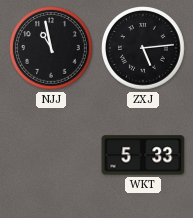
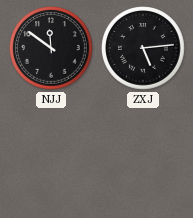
NJJ: 10:58 -> 11:51
WKT: 5:33 -> none
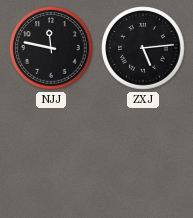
NJJ: 11:51 -> 11:47
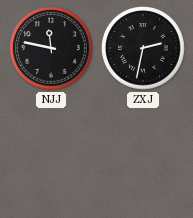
ZXJ: 5:14 -> 2:32
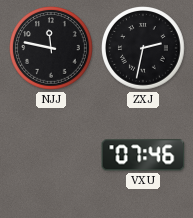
VXU: none -> 07:46
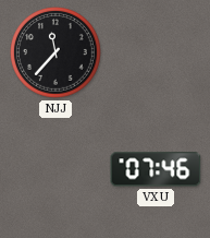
NJJ: 11:47 -> 11:37
ZXJ: 2:32 -> none
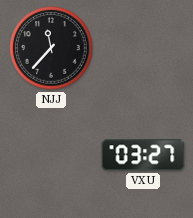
VXU: 07:46 -> 03:27
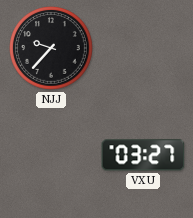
NJJ: 11:37 -> 9:37
